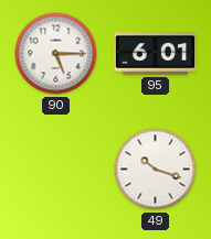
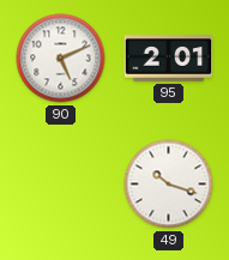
90: 5:15 -> 5:11
95: 6:01 -> 2:01
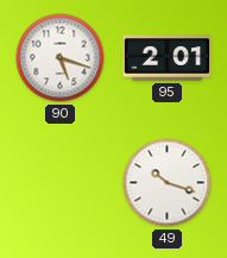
90: 5:11 -> 5:18
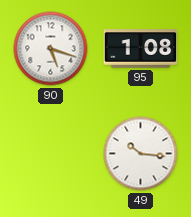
95: 2:01 -> 1:08
49: 10:18 -> 10:16
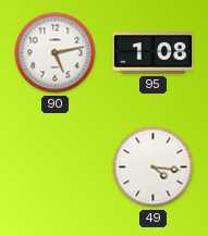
90: 5:18 -> 5:13
49: 10:16 -> 4:16
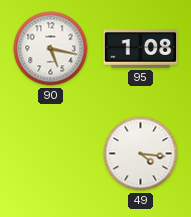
90: 5:13 -> 5:17
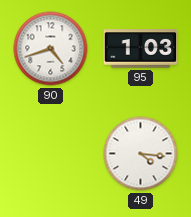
90: 5:17 -> 4:42
95: 1:08 -> 1:03
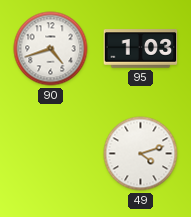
49: 4:16 -> 4:12
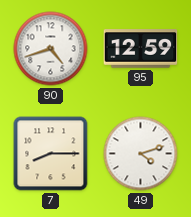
95: 1:03 -> 12:59
7: none -> 8:15
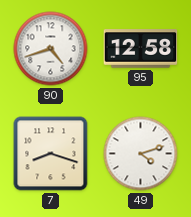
95: 12:59 -> 12:58
7: 8:15 -> 8:18
